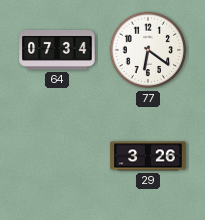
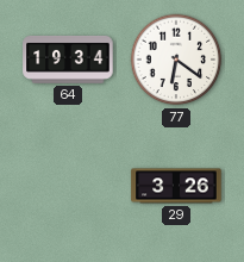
64: 07:34 -> 19:34
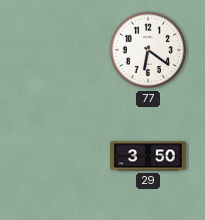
64: 19:34 -> none
29: 3:26 -> 3:50
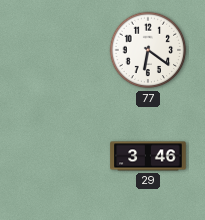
29: 3:50 -> 3:46
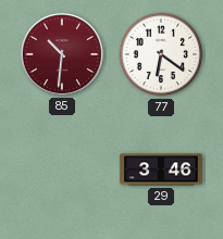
85: none -> 10:31
